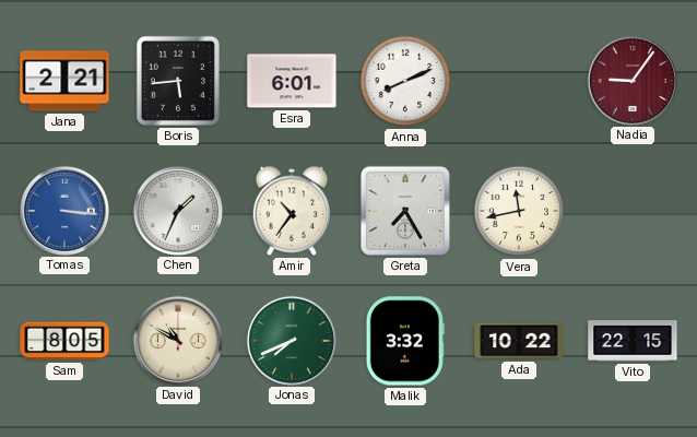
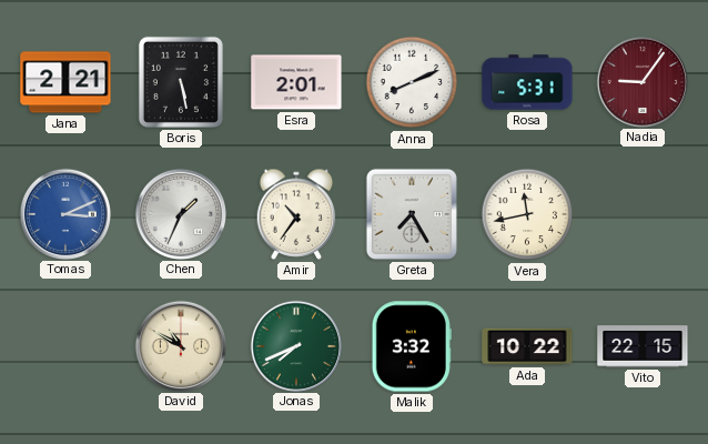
Boris: 5:44 -> 5:28
Esra: 6:01 -> 2:01
Rosa: none -> 5:31
Tomas: 3:16 -> 3:11
Sam: 8:05 -> none
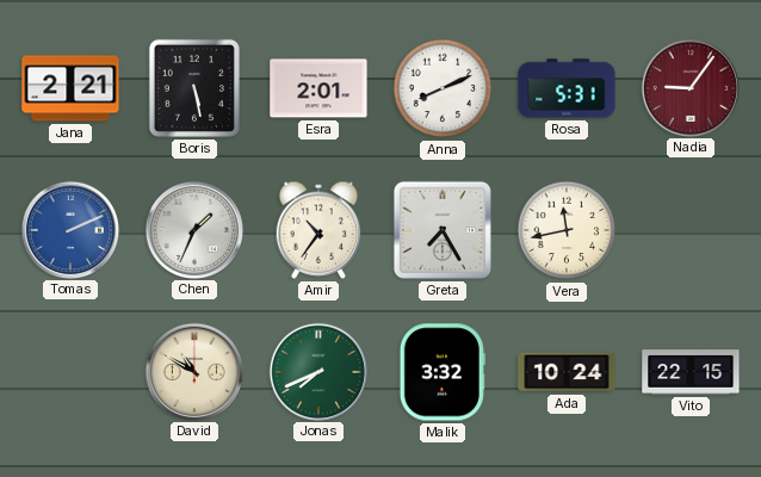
Tomas: 3:11 -> 2:11
Ada: 10:22 -> 10:24
